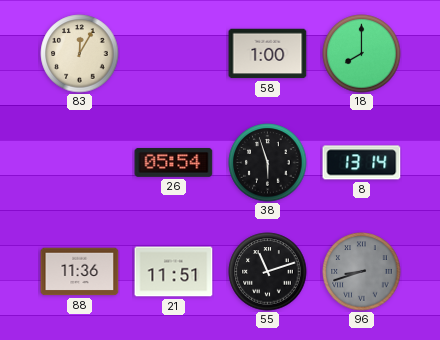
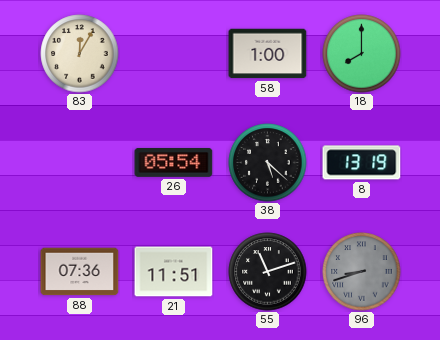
38: 5:57 -> 5:22
8: 13:14 -> 13:19
88: 11:36 -> 07:36
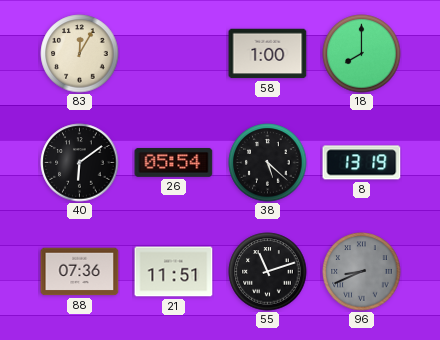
40: none -> 6:09
96: 8:42 -> 8:41
